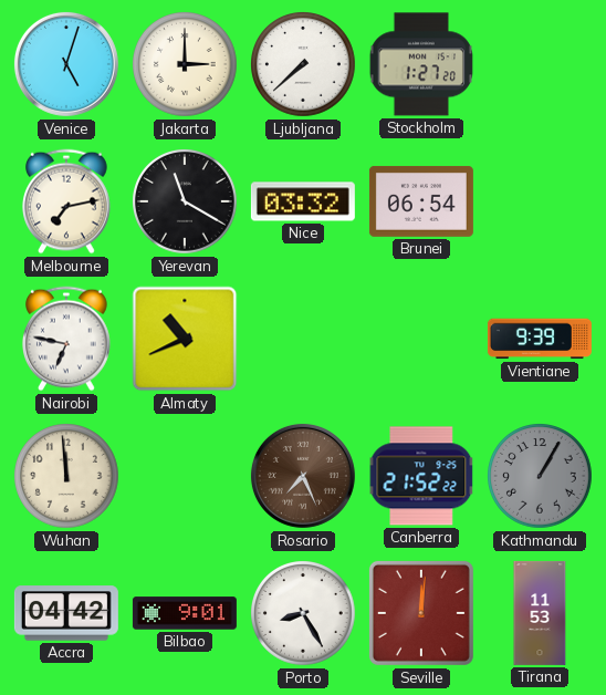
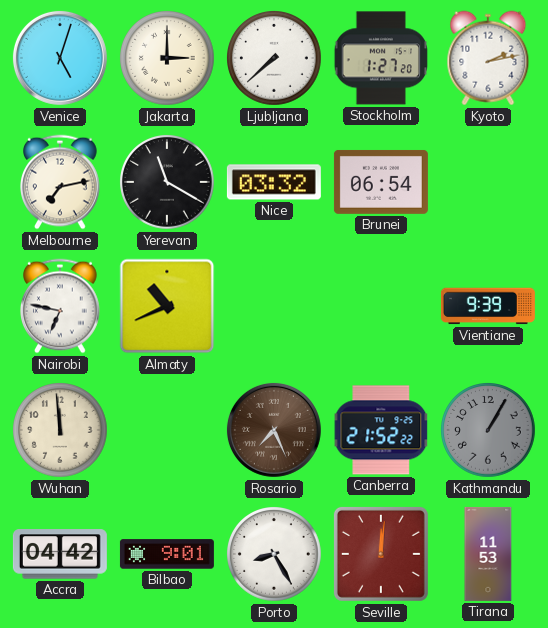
Kyoto: none -> 2:13
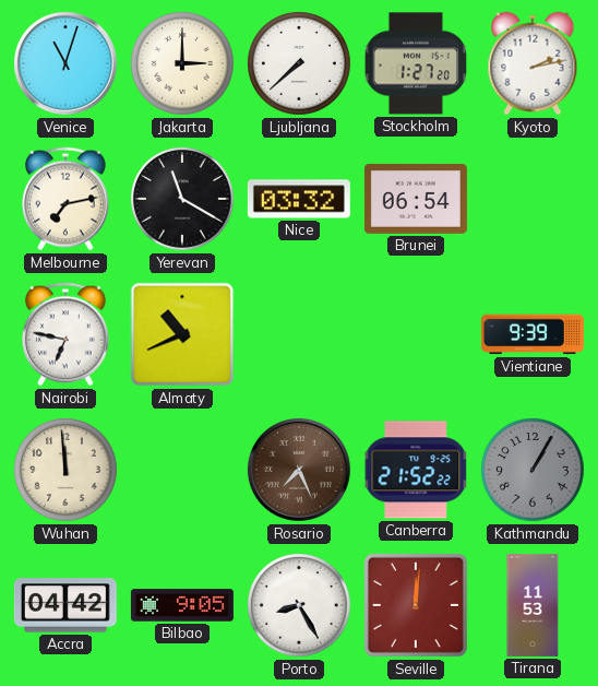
Venice: 5:03 -> 11:03
Bilbao: 9:01 -> 9:05
